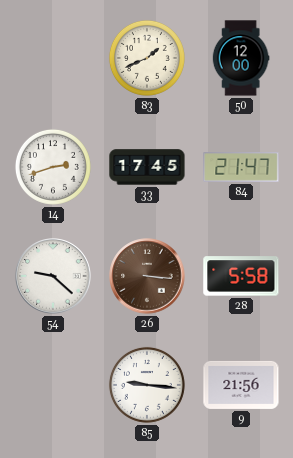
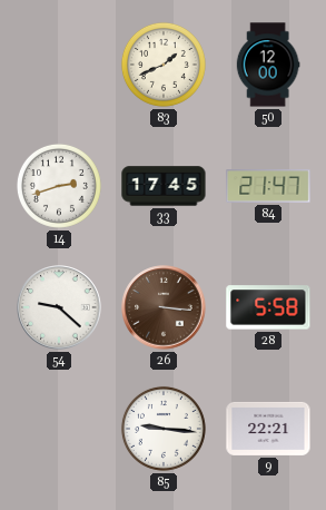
9: 21:56 -> 22:21
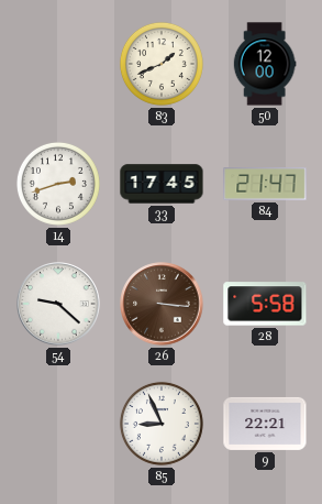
85: 9:16 -> 8:56
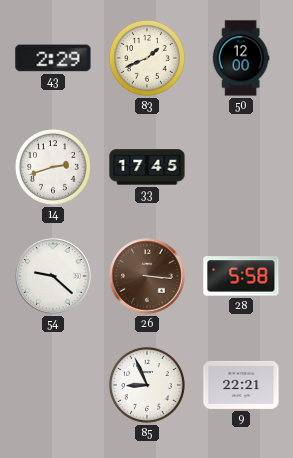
43: none -> 2:29
84: 21:47 -> none
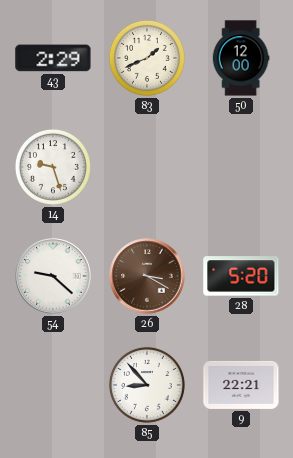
14: 2:42 -> 9:27
33: 17:45 -> none
26: 3:16 -> 3:20
28: 5:58 -> 5:20
85: 8:56 -> 8:53
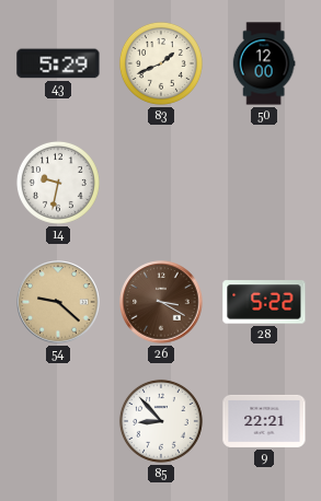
43: 2:29 -> 5:29
14: 9:27 -> 9:32
54 dial: white -> champagne
28: 5:20 -> 5:22
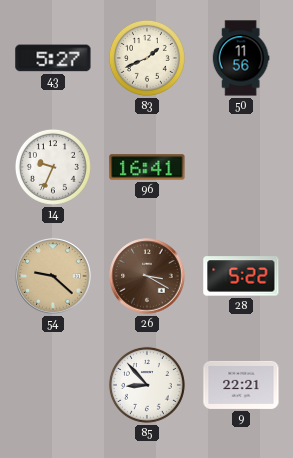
43: 5:29 -> 5:27
50: 12:00 -> 11:56
14: 9:32 -> 9:34
96: none -> 16:41
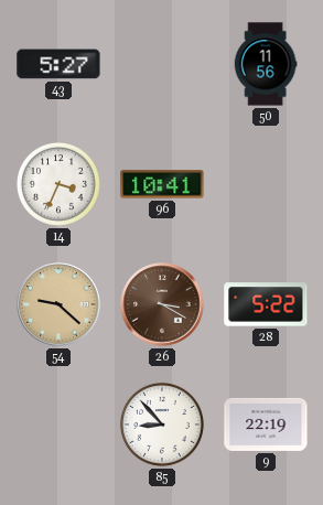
83: 1:41 -> none
14: 9:34 -> 3:34
96: 16:41 -> 10:41
9: 22:21 -> 22:19
